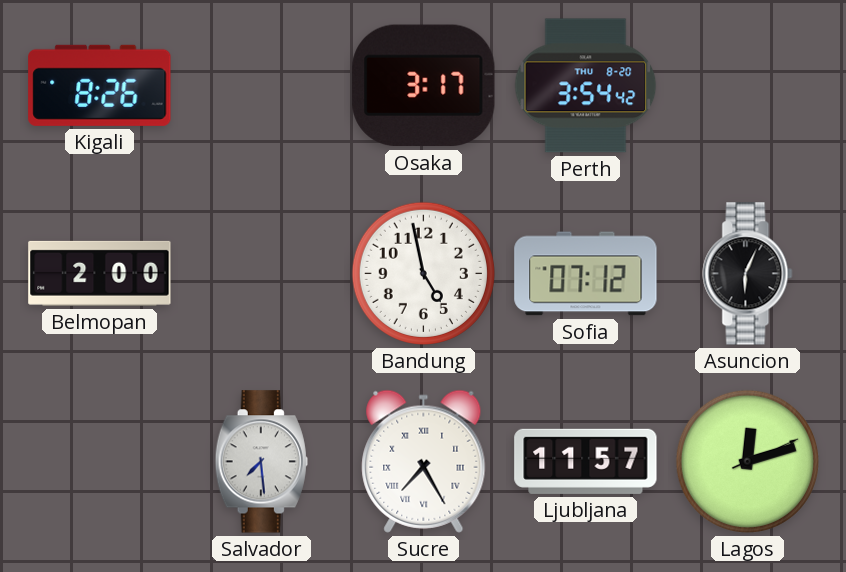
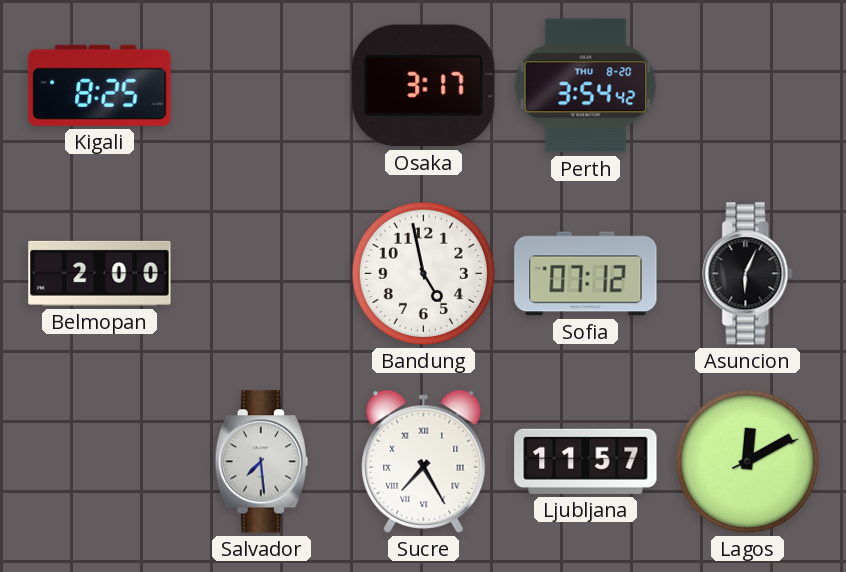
Kigali: 8:26 -> 8:25
Lagos: 12:12 -> 12:10
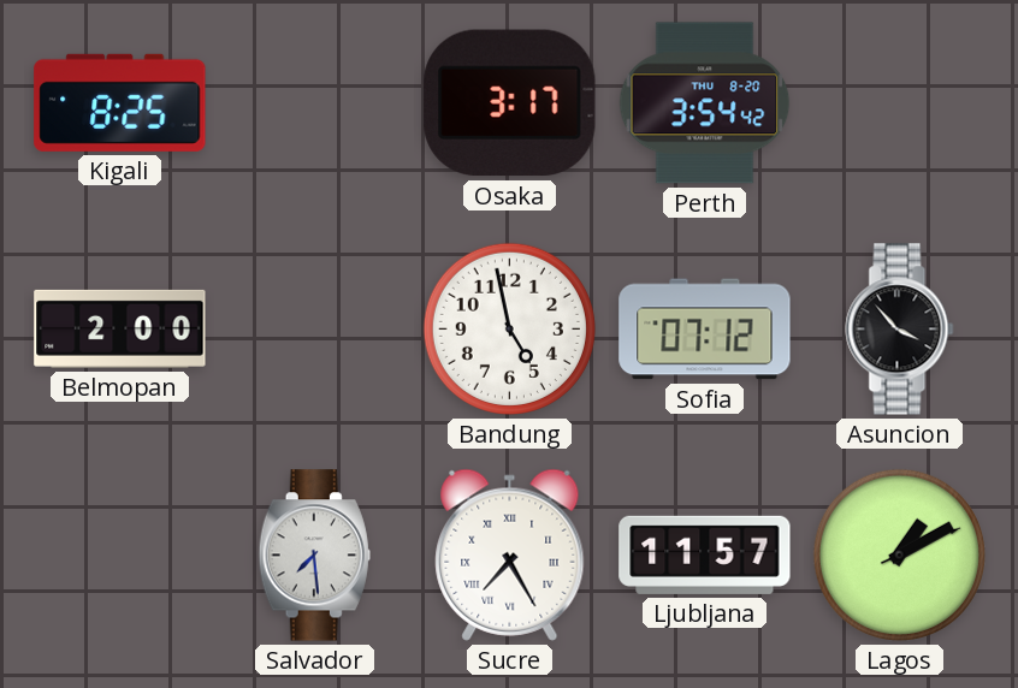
Asuncion: 6:04 -> 3:53
Lagos: 12:10 -> 1:10
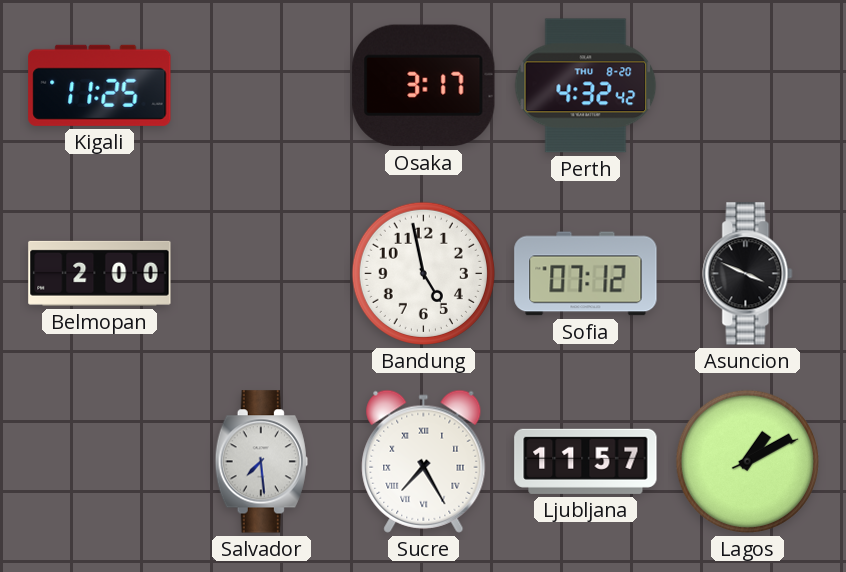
Kigali: 8:25 -> 11:25
Perth: 3:54 -> 4:32
Asuncion: 3:53 -> 3:49
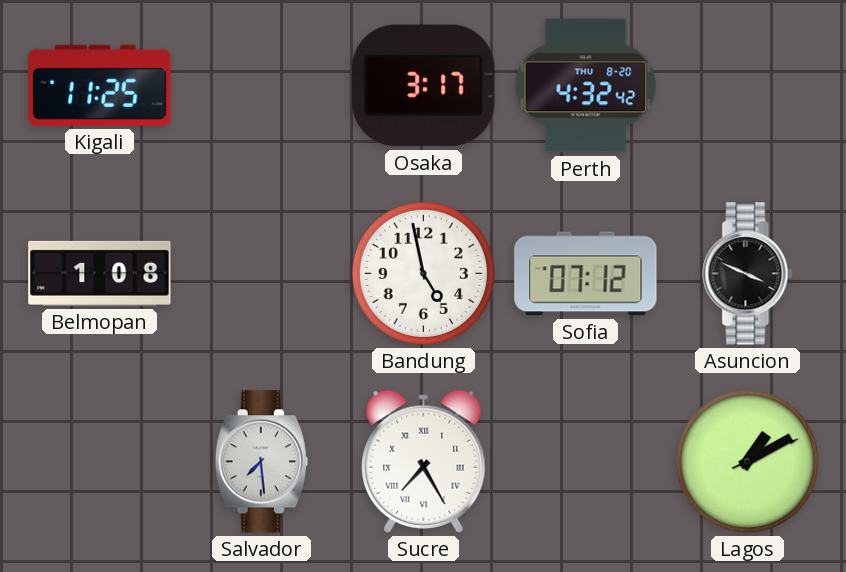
Belmopan: 2:00 -> 1:08
Ljubljana: 11:57 -> none
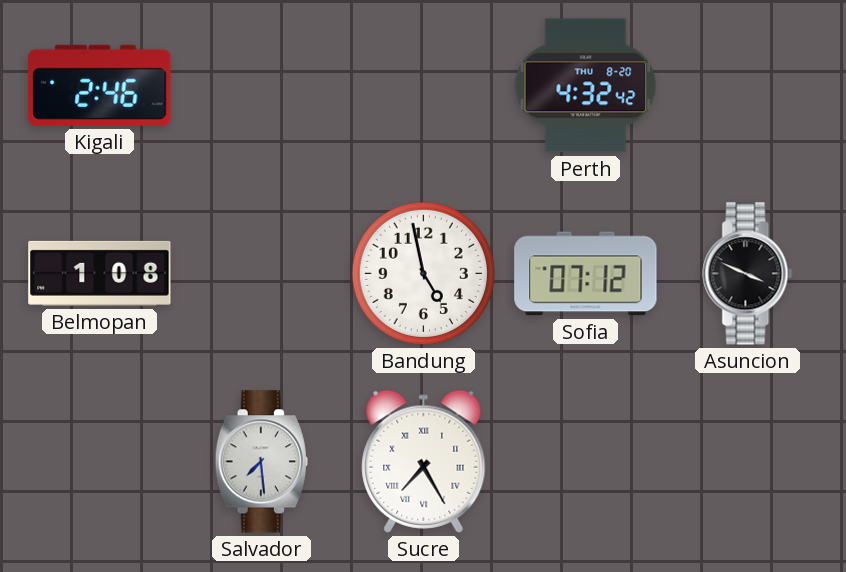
Kigali: 11:25 -> 2:46
Osaka: 3:17 -> none
Lagos: 1:10 -> none
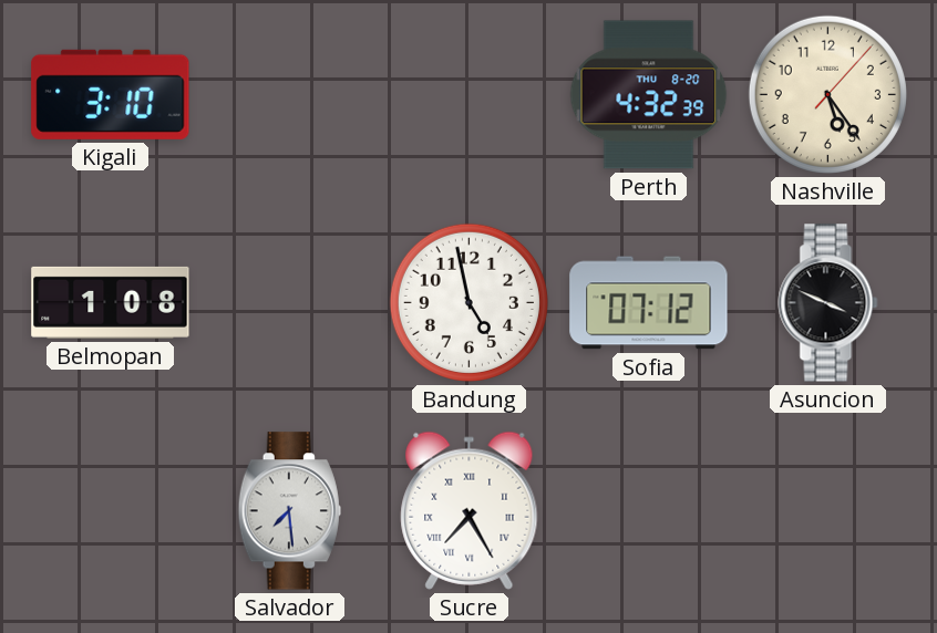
Kigali: 2:46 -> 3:10
Perth: 4:32:42 -> 4:32:39
Nashville: none -> 5:24
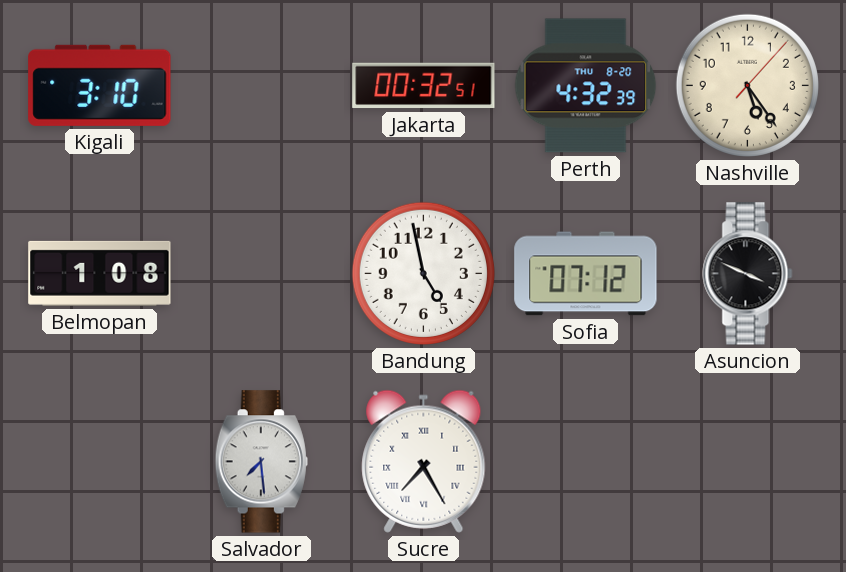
Jakarta: none -> 00:32
